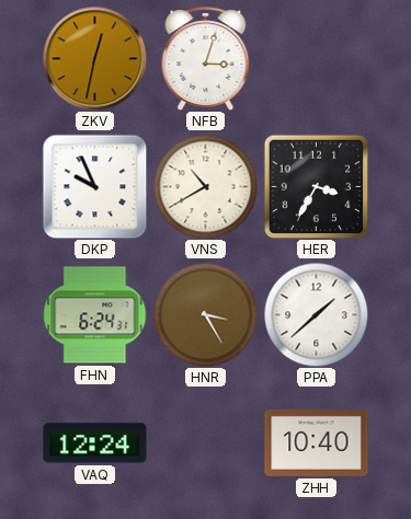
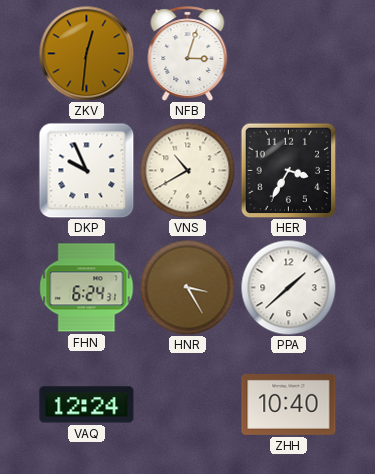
ZKV: 12:32 -> 12:31
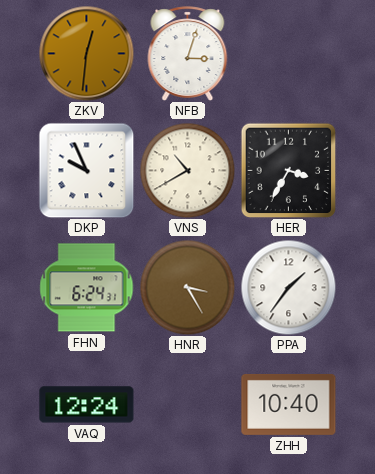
PPA: 1:38 -> 1:36
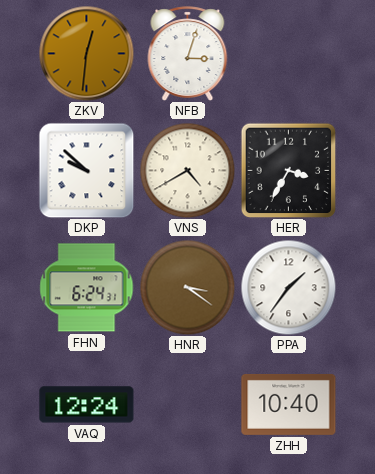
DKP: 9:56 -> 9:52
VNS: 10:40 -> 4:40
HNR: 3:25 -> 3:21
